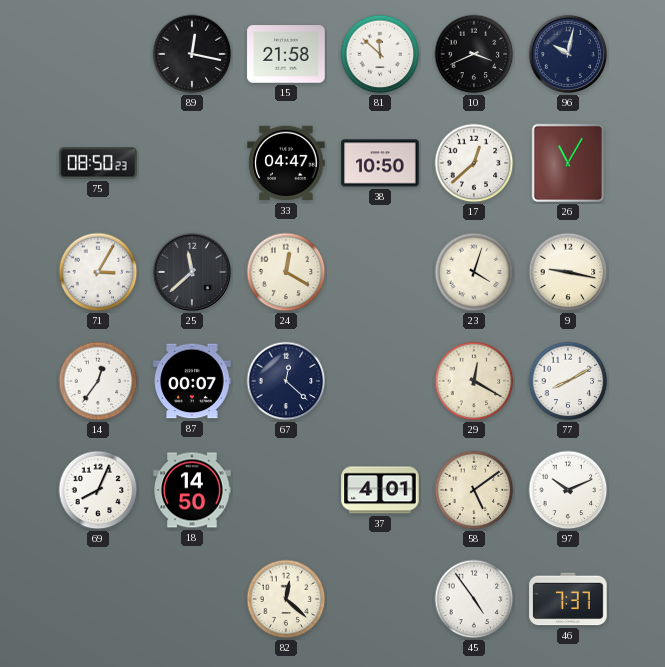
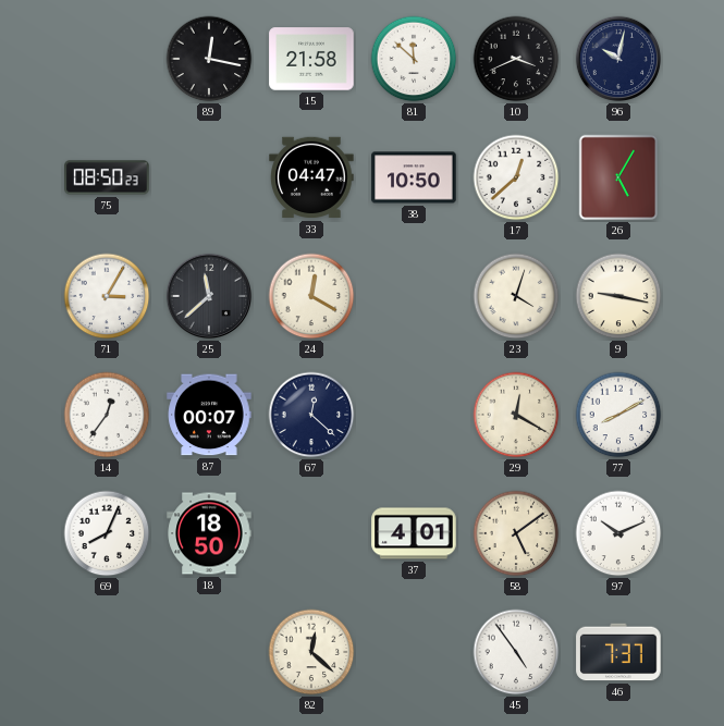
26: 11:05 -> 5:05
18: 14:50 -> 18:50
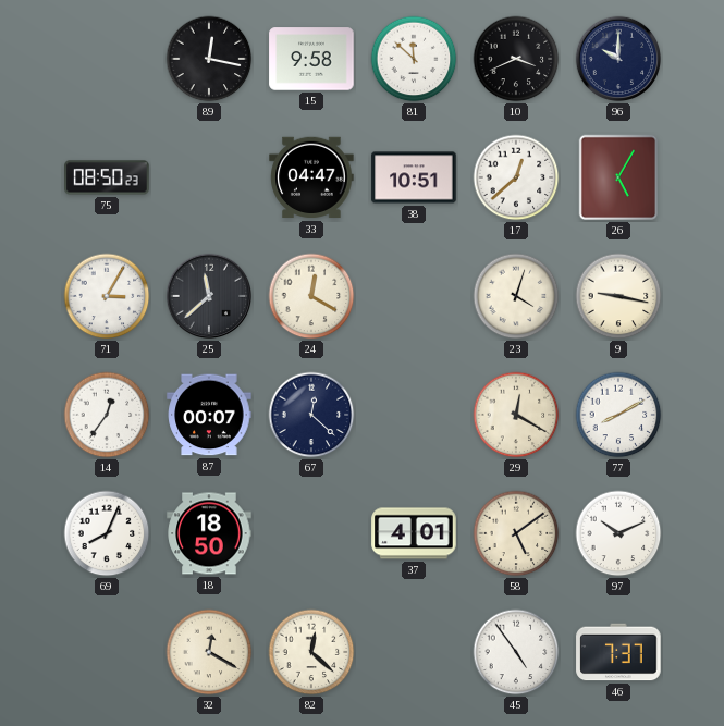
15: 21:58 -> 9:58
96: 10:02 -> 10:00
38: 10:50 -> 10:51
32: none -> 12:20
